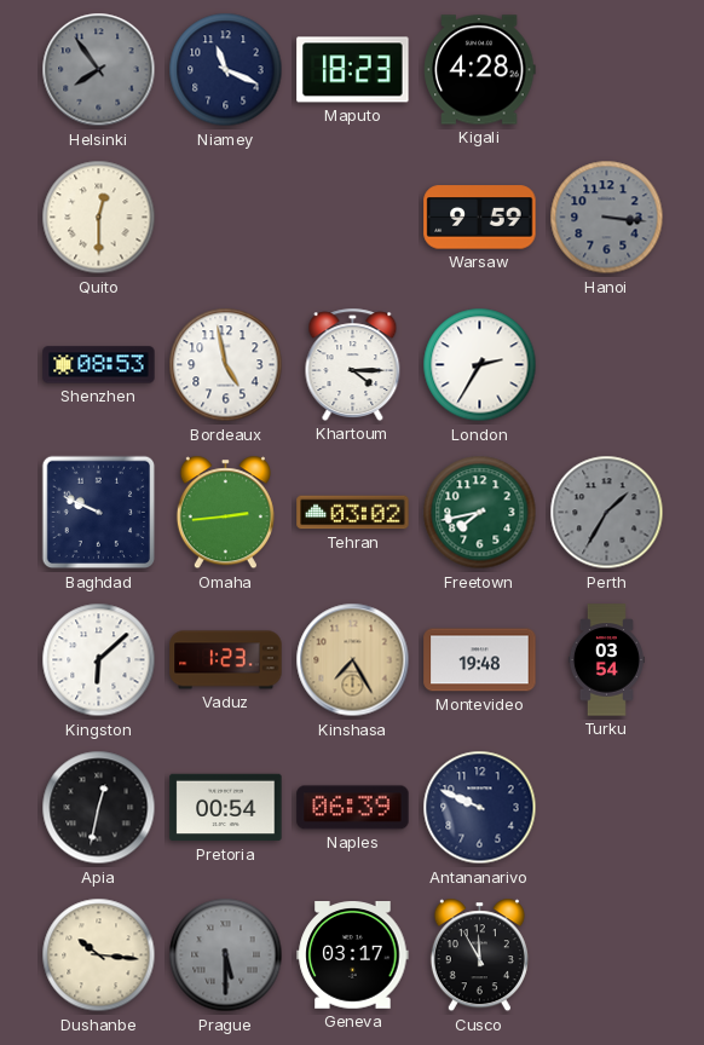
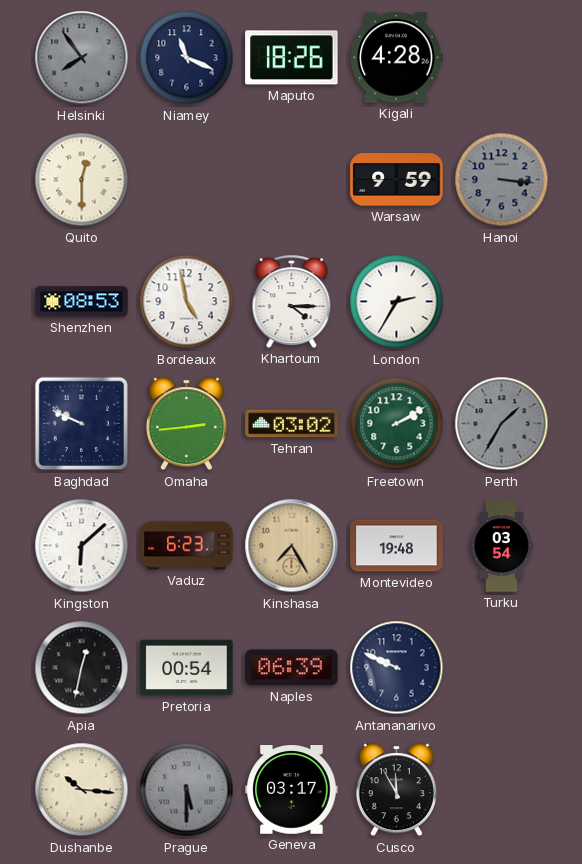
Maputo: 18:23 -> 18:26
Freetown: 7:43 -> 2:10
Vaduz: 1:23 -> 6:23
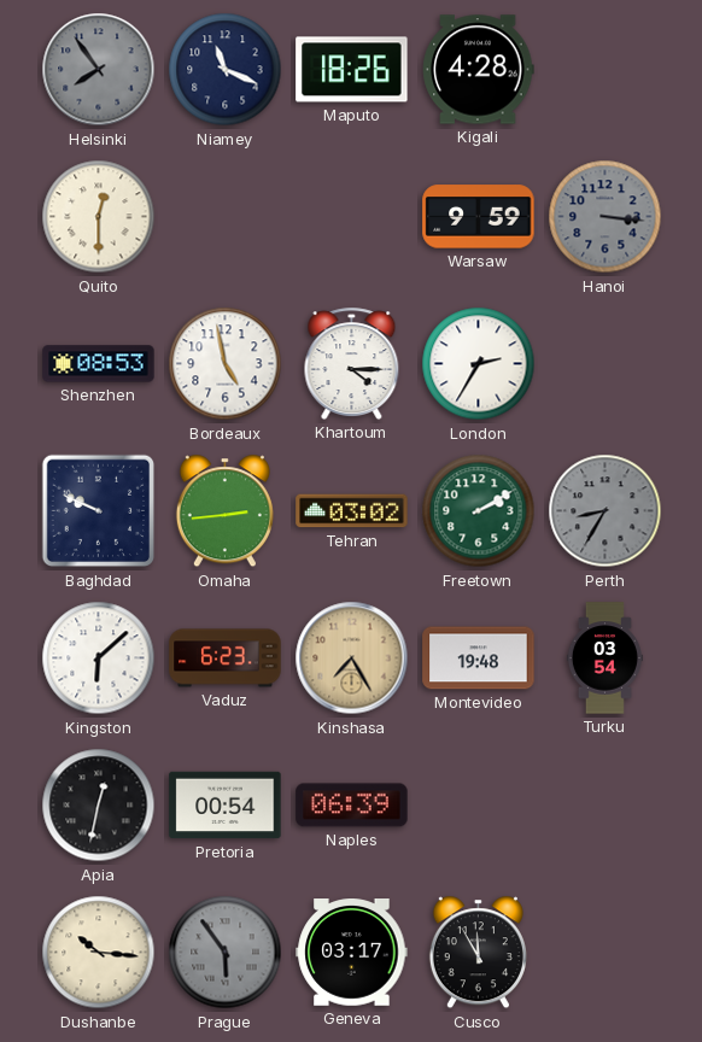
Perth: 1:35 -> 8:35
Antananarivo: 9:49 -> none
Prague: 5:30 -> 5:54
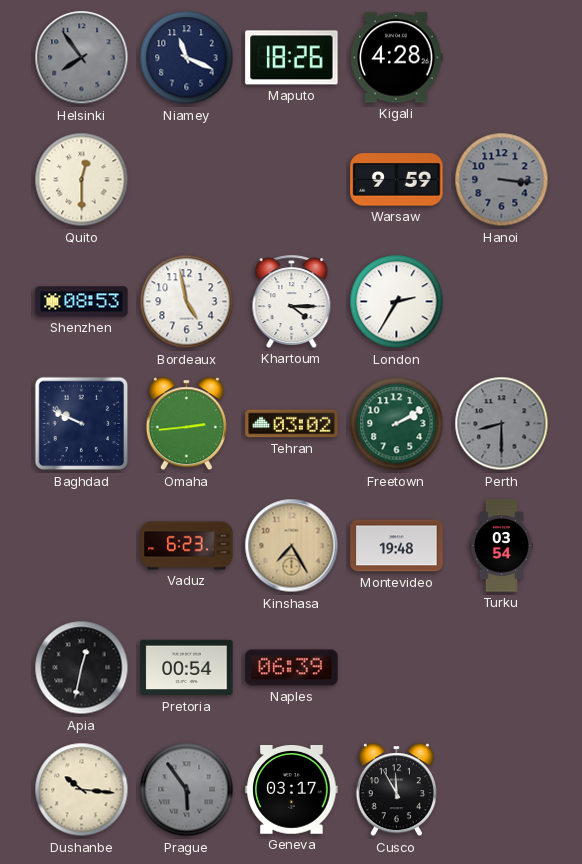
Perth: 8:35 -> 8:30
Kingston: 6:08 -> none
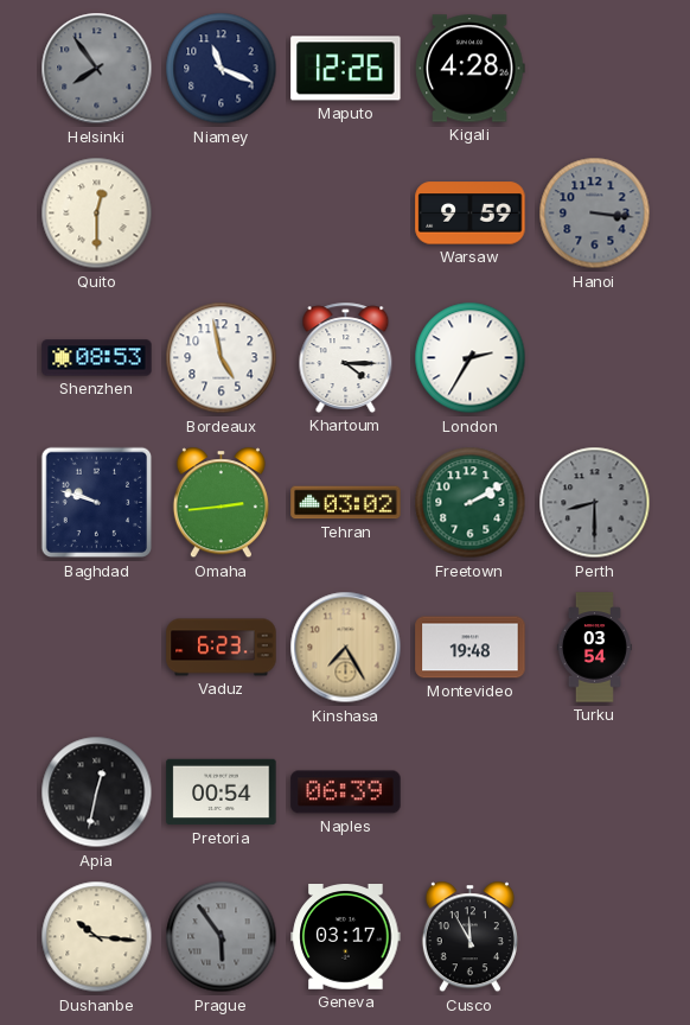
Maputo: 18:26 -> 12:26
Baghdad: 9:49 -> 9:48
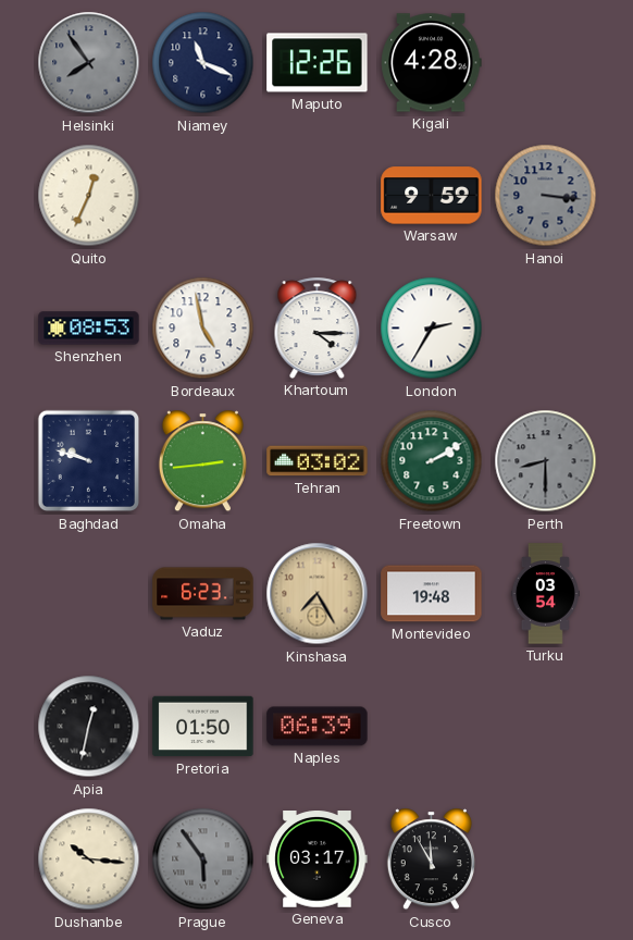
Quito: 12:30 -> 12:34
Pretoria: 00:54 -> 01:50
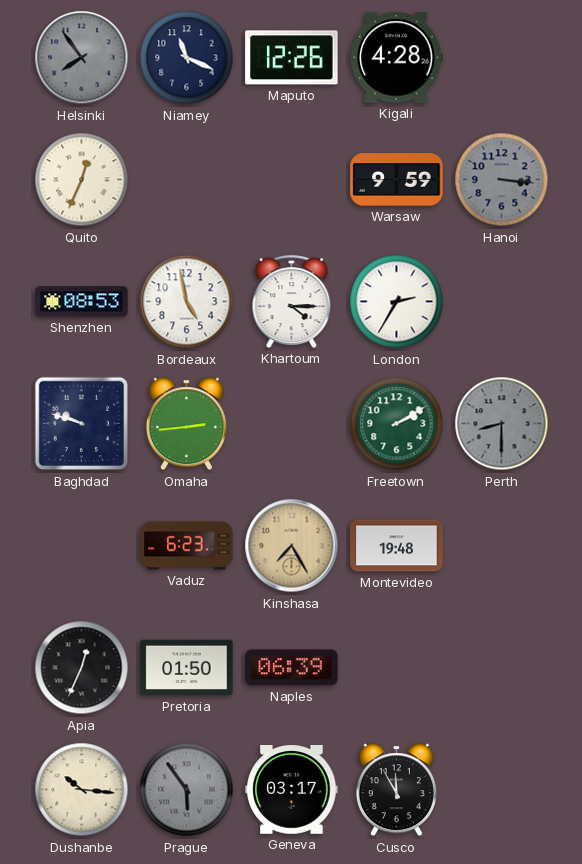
Tehran: 03:02 -> none
Turku: 03:54 -> none
Apia: 12:32 -> 12:34
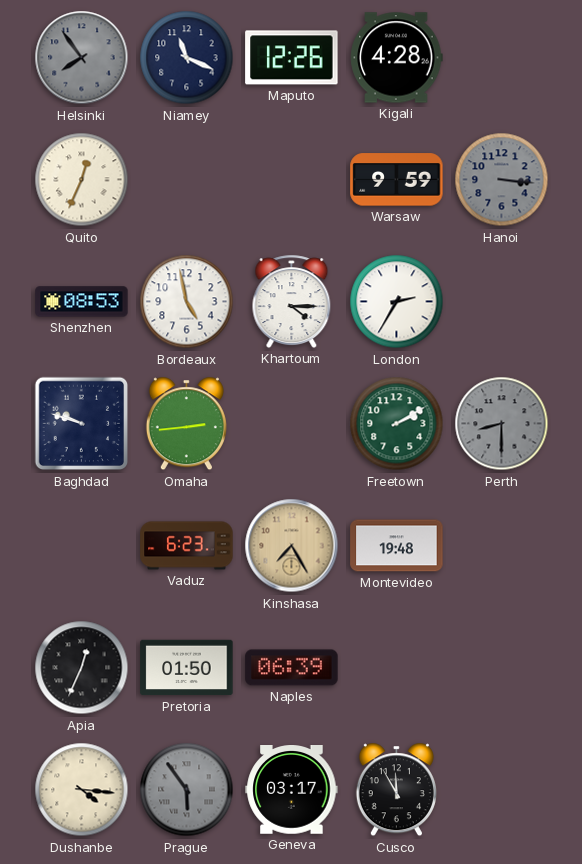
Dushanbe: 10:16 -> 4:16
